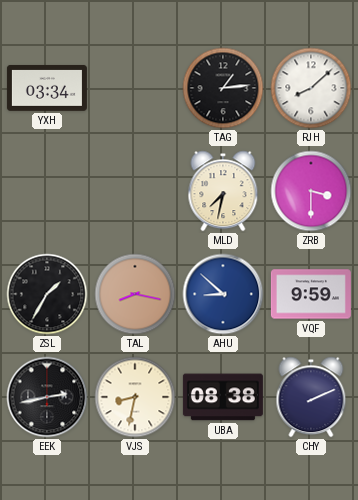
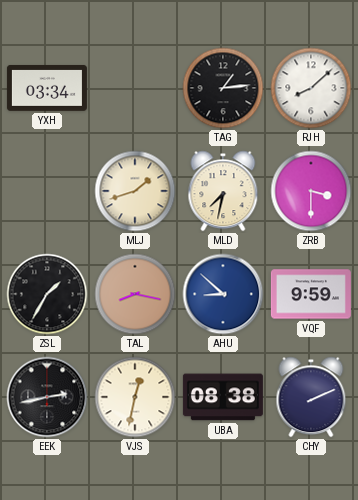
MLJ: none -> 1:42
VJS: 8:32 -> 12:32
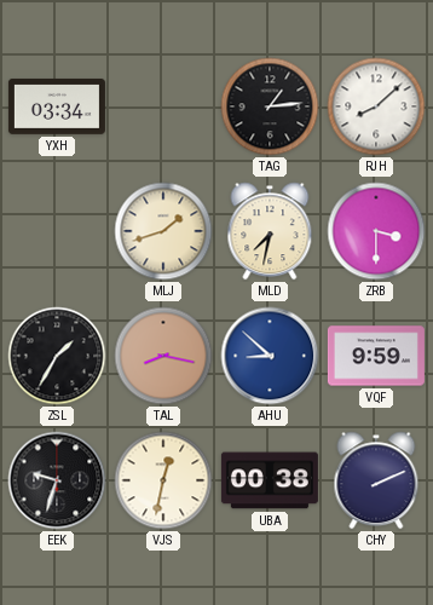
EEK: 2:43 -> 9:33
UBA: 08:38 -> 00:38
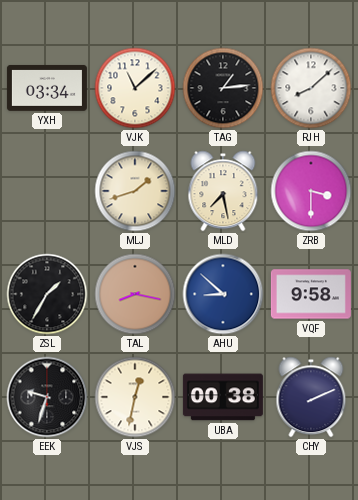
VJK: none -> 11:08
MLD: 7:32 -> 7:28
VQF: 9:59 -> 9:58
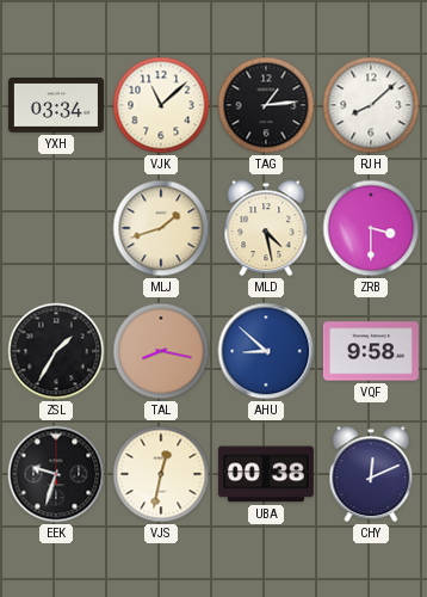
MLD: 7:28 -> 4:28
CHY: 2:11 -> 12:11
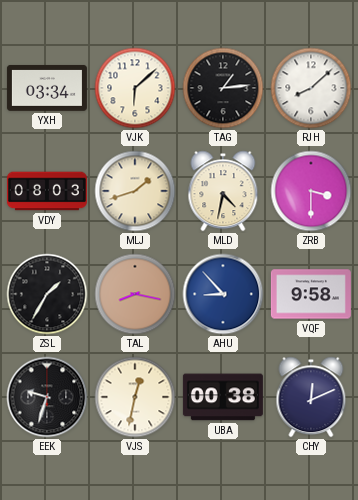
VJK: 11:08 -> 6:08
VDY: none -> 08:03
MLD: 4:28 -> 4:32
AHU: 8:52 -> 8:53
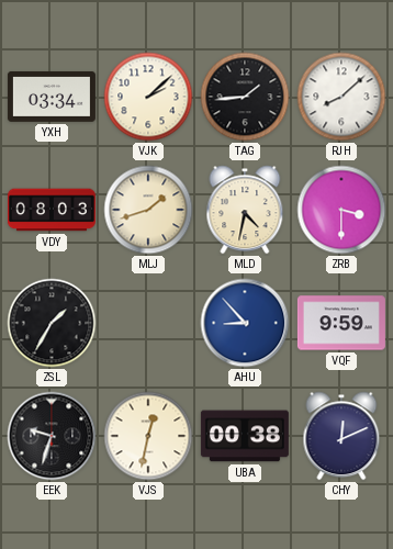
VJK: 6:08 -> 2:08
TAG: 1:14 -> 1:44
TAL: 8:17 -> none
VQF: 9:58 -> 9:59
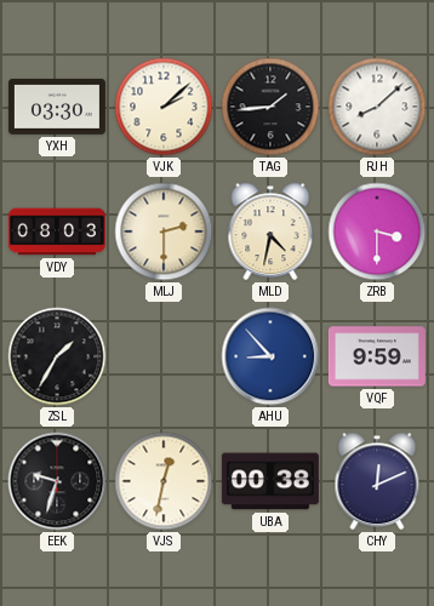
YXH: 03:34 -> 03:30
MLJ: 1:42 -> 2:30
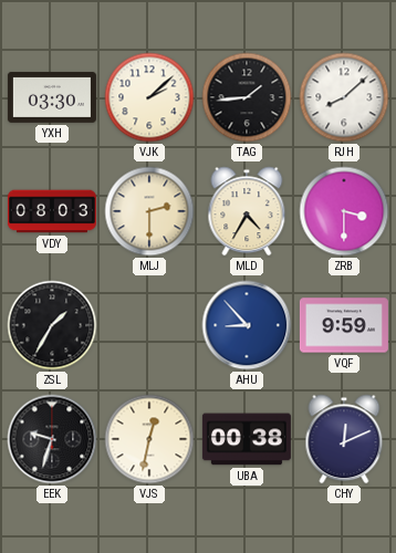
MLD: 4:32 -> 4:35
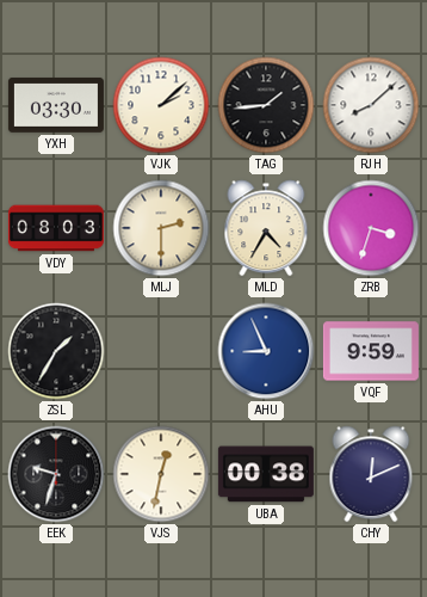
ZRB: 3:30 -> 3:33
AHU: 8:53 -> 8:56
